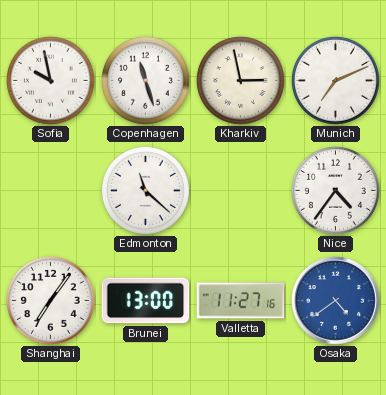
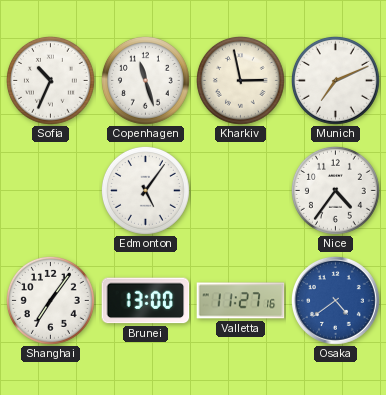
Sofia: 9:58 -> 10:34
Edmonton: 11:22 -> 5:06
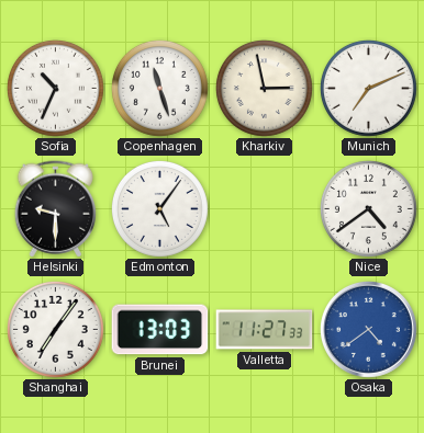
Helsinki: none -> 9:30
Nice: 4:36 -> 4:39
Brunei: 13:00 -> 13:03
Valletta: 11:27:16 -> 11:27:33
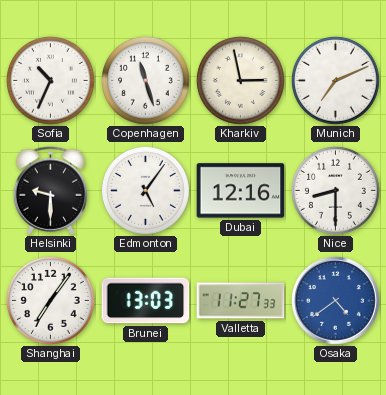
Dubai: none -> 12:16
Nice: 4:39 -> 8:30
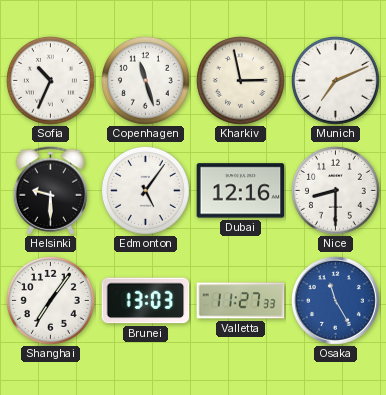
Osaka: 4:39 -> 11:25
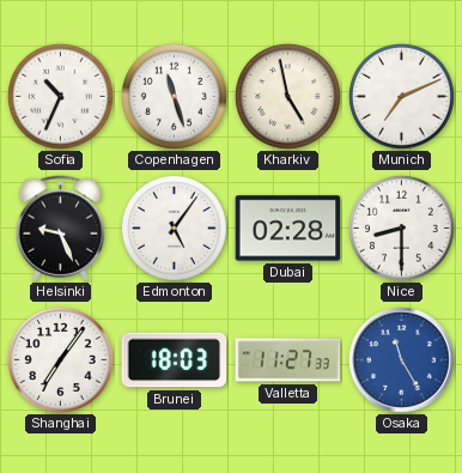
Kharkiv: 2:58 -> 4:58
Helsinki: 9:30 -> 9:26
Dubai: 12:16 -> 02:28
Brunei: 13:03 -> 18:03
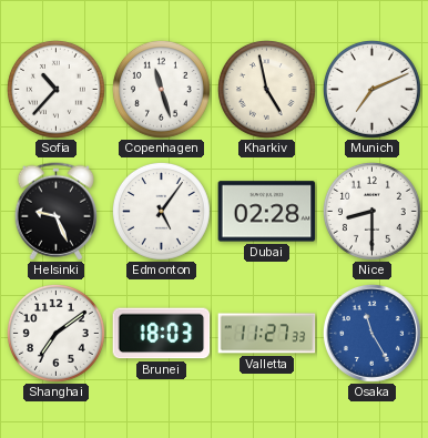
Sofia: 10:34 -> 10:37
Shanghai: 7:06 -> 7:09
